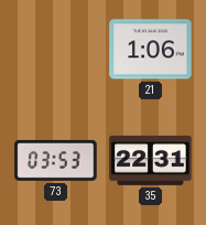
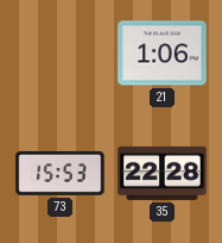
73: 03:53 -> 15:53
35: 22:31 -> 22:28
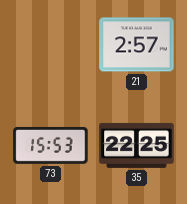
21: 1:06 -> 2:57
35: 22:28 -> 22:25
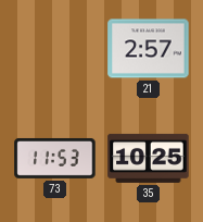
73: 15:53 -> 11:53
35: 22:25 -> 10:25
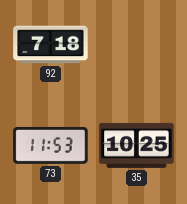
92: none -> 7:18
21: 2:57 -> none
